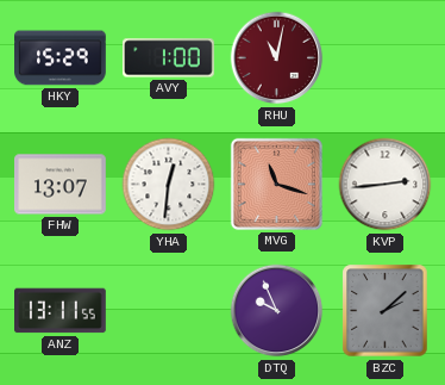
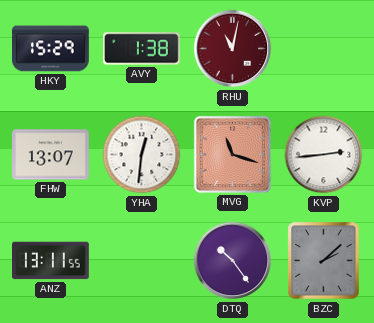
AVY: 1:00 -> 1:38
DTQ: 9:56 -> 10:24
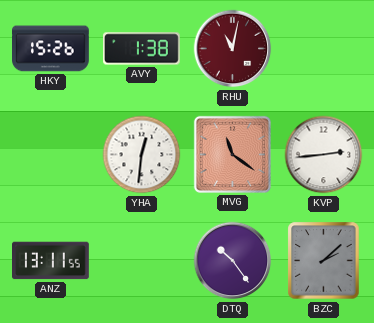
HKY: 15:29 -> 15:26
FHW: 13:07 -> none
MVG: 11:18 -> 11:21
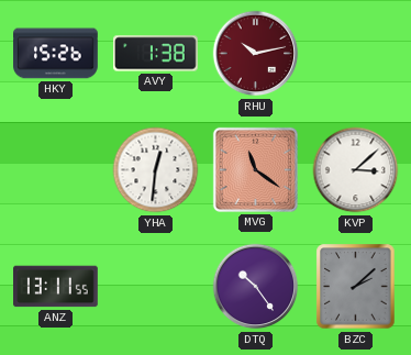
RHU: 11:02 -> 10:13
KVP: 2:44 -> 3:08
